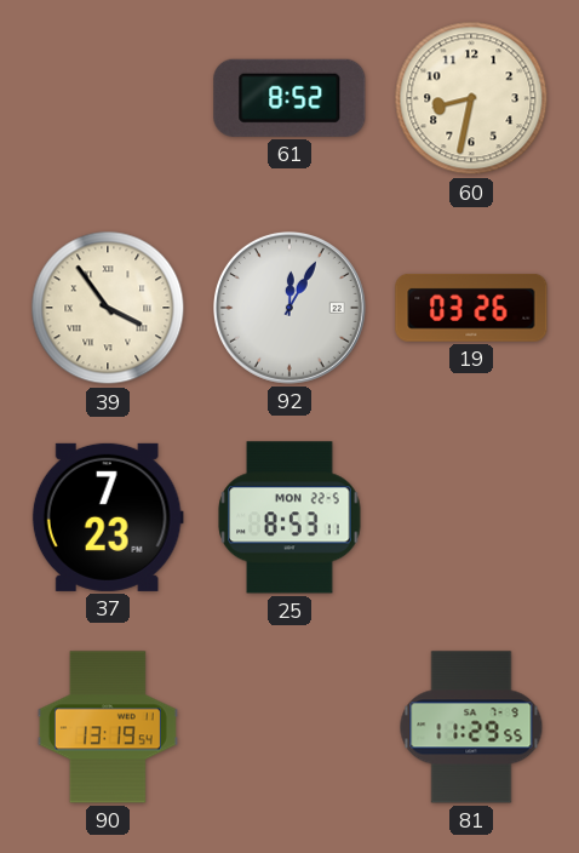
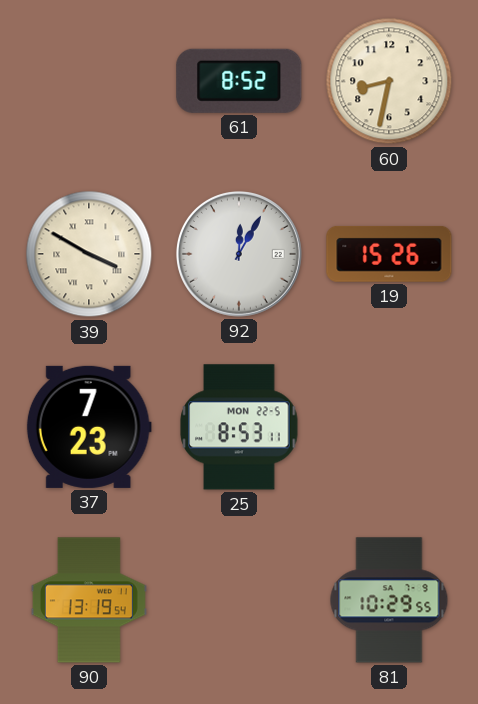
39: 3:54 -> 3:50
19: 03:26 -> 15:26
81: 11:29 -> 10:29
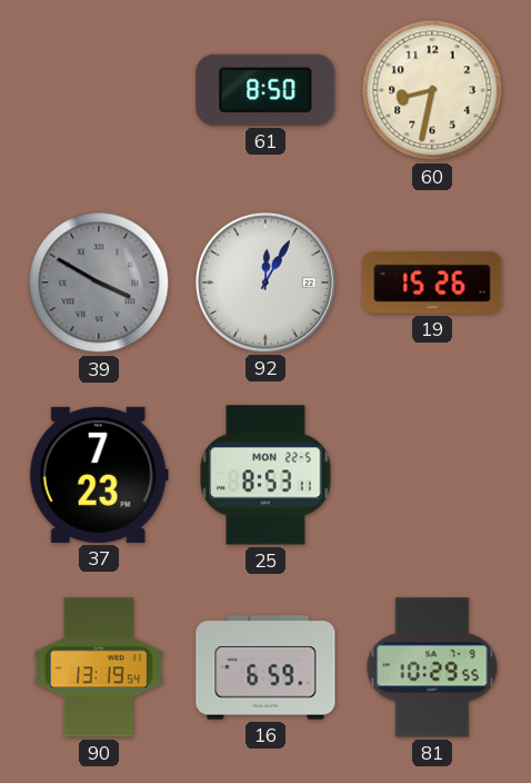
61: 8:52 -> 8:50
39 dial: cream -> grey
16: none -> 6:59
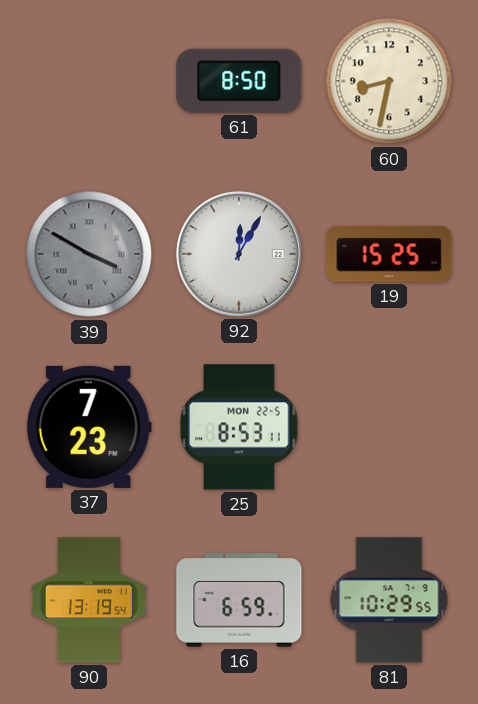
19: 15:26 -> 15:25
